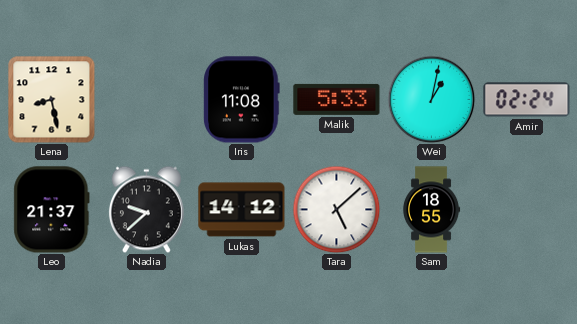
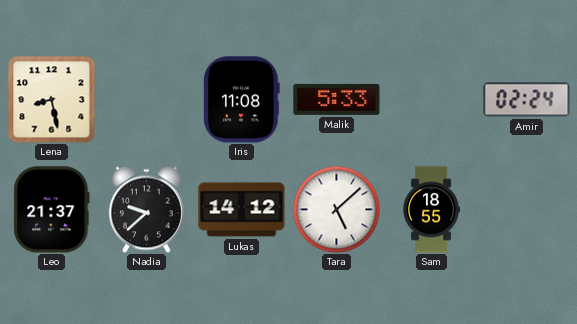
Wei: 1:02 -> none
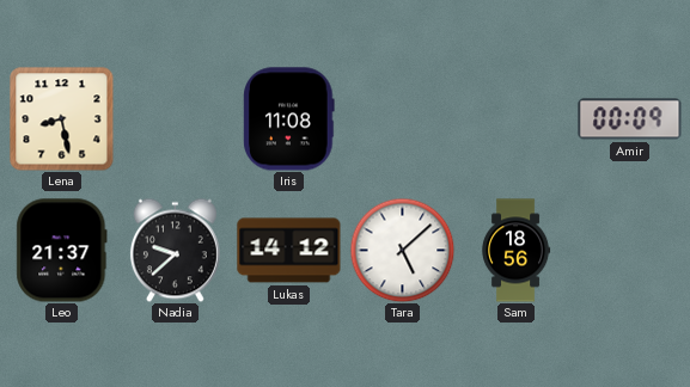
Malik: 5:33 -> none
Amir: 02:24 -> 00:09
Sam: 18:55 -> 18:56
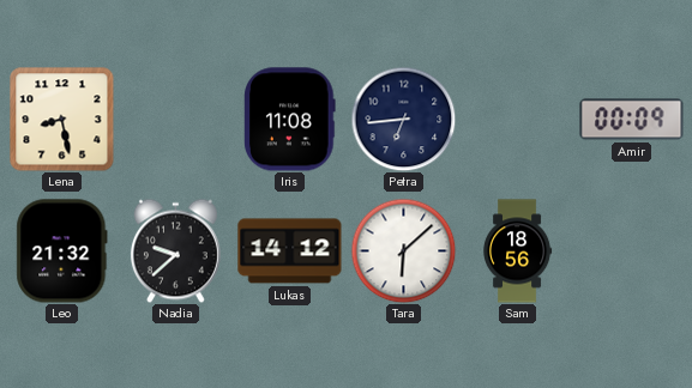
Petra: none -> 6:44
Leo: 21:37 -> 21:32
Tara: 5:08 -> 6:08
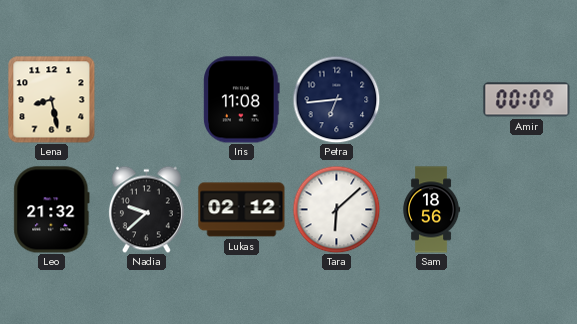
Lukas: 14:12 -> 02:12
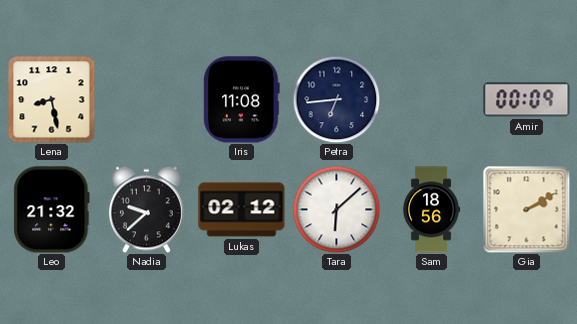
Gia: none -> 2:10
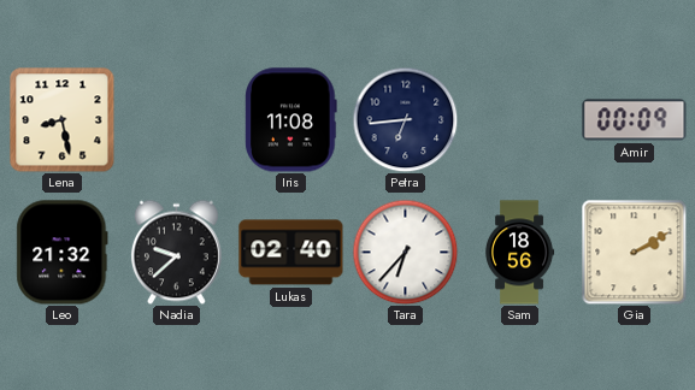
Lukas: 02:12 -> 02:40
Tara: 6:08 -> 6:37
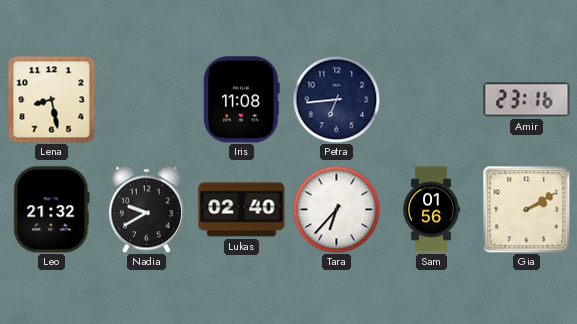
Amir: 00:09 -> 23:16
Nadia: 9:38 -> 9:40
Sam: 18:56 -> 01:56
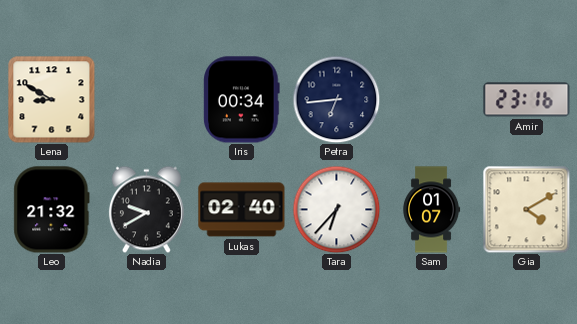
Lena: 8:28 -> 8:50
Iris: 11:08 -> 00:34
Sam: 01:56 -> 01:07
Gia: 2:10 -> 4:10
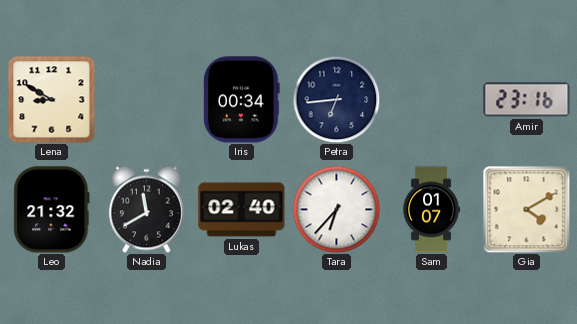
Nadia: 9:40 -> 11:40
